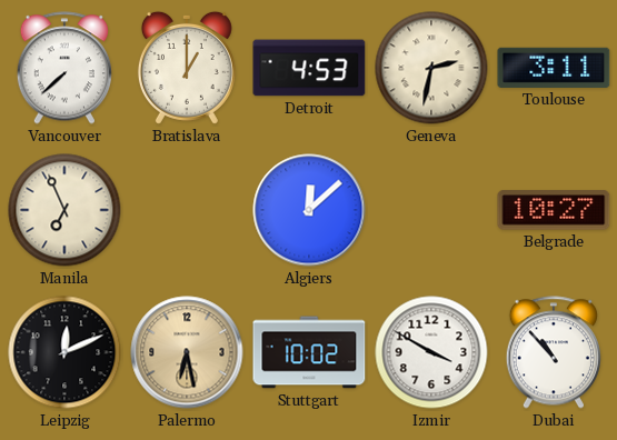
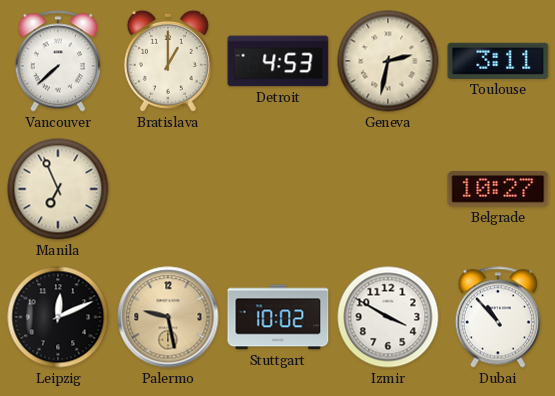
Algiers: 12:08 -> none
Palermo: 6:28 -> 9:28
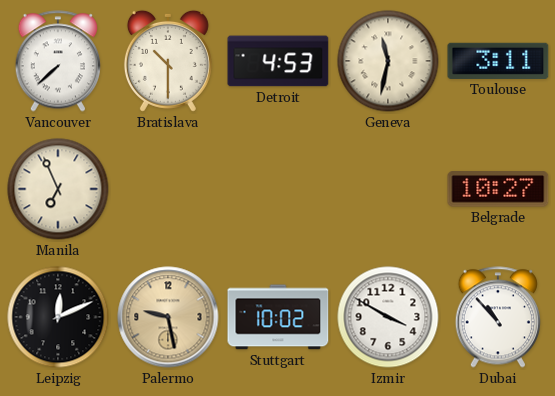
Bratislava: 1:00 -> 10:30
Geneva: 2:32 -> 11:32
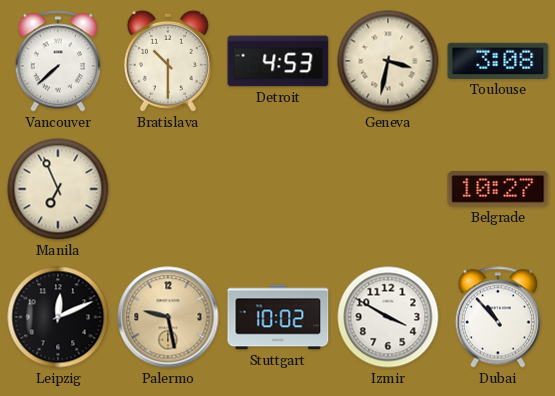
Geneva: 11:32 -> 3:32
Toulouse: 3:11 -> 3:08
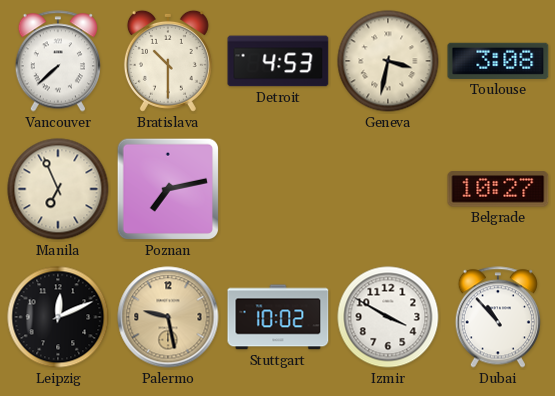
Poznan: none -> 7:13
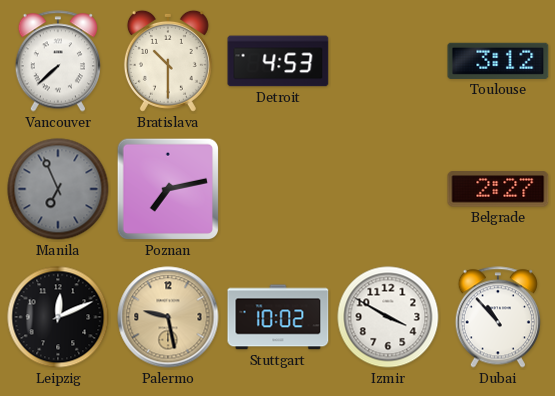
Geneva: 3:32 -> none
Toulouse: 3:08 -> 3:12
Manila dial: cream -> grey
Belgrade: 10:27 -> 2:27
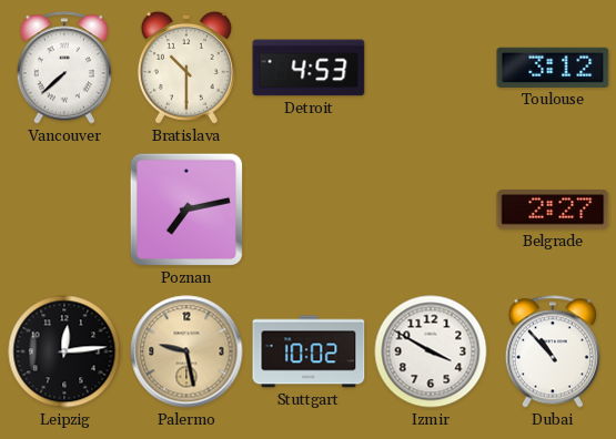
Manila: 6:56 -> none
Leipzig: 12:11 -> 12:14
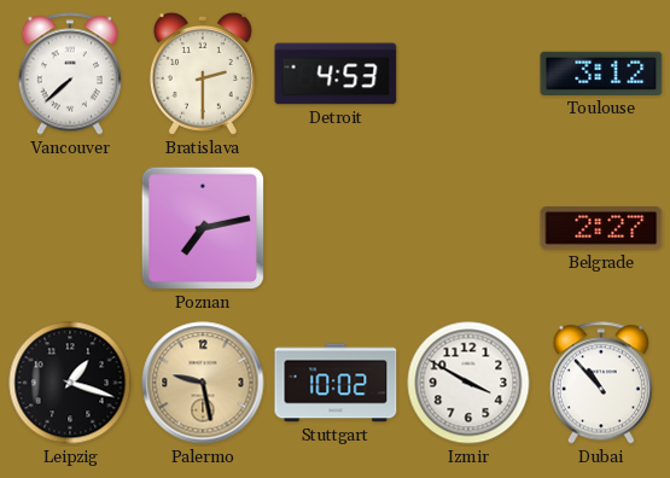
Bratislava: 10:30 -> 2:30
Leipzig: 12:14 -> 1:18
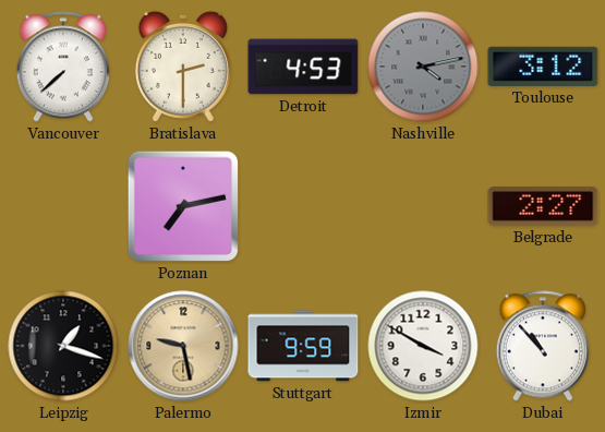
Nashville: none -> 4:13
Stuttgart: 10:02 -> 9:59
